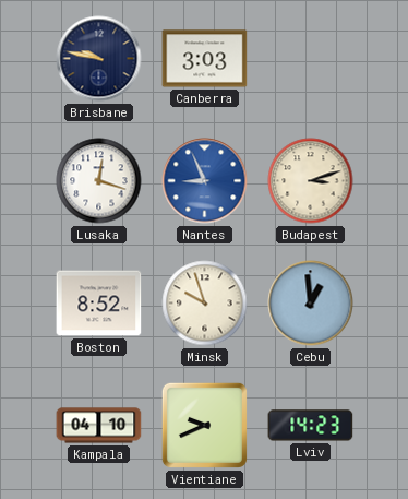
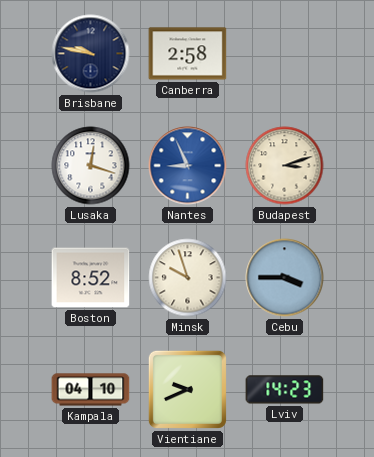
Canberra: 3:03 -> 2:58
Cebu: 12:59 -> 3:45
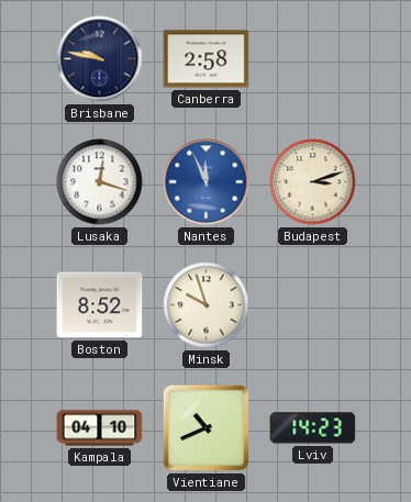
Nantes: 8:56 -> 11:56
Cebu: 3:45 -> none
Vientiane: 9:41 -> 10:41
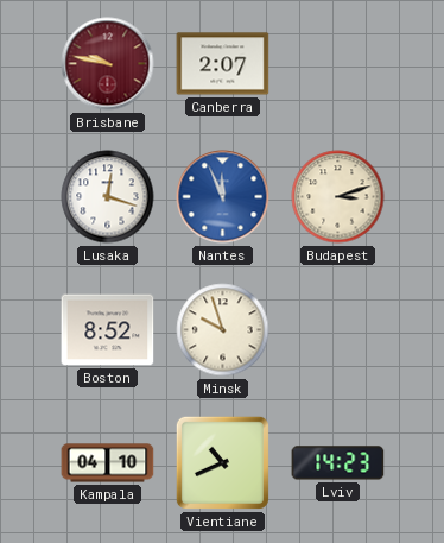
Brisbane dial: navy -> burgundy
Canberra: 2:58 -> 2:07
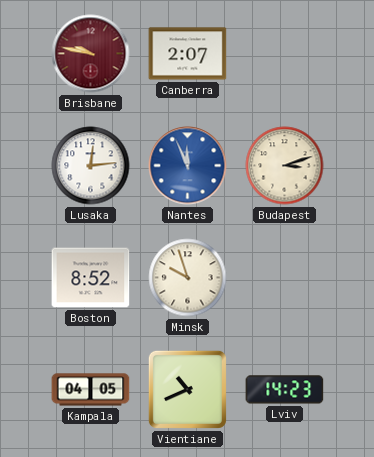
Lusaka: 12:18 -> 12:14
Kampala: 04:10 -> 04:05
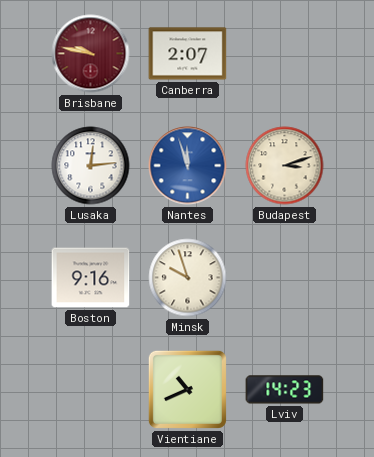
Nantes: 11:56 -> 11:57
Boston: 8:52 -> 9:16
Kampala: 04:05 -> none
